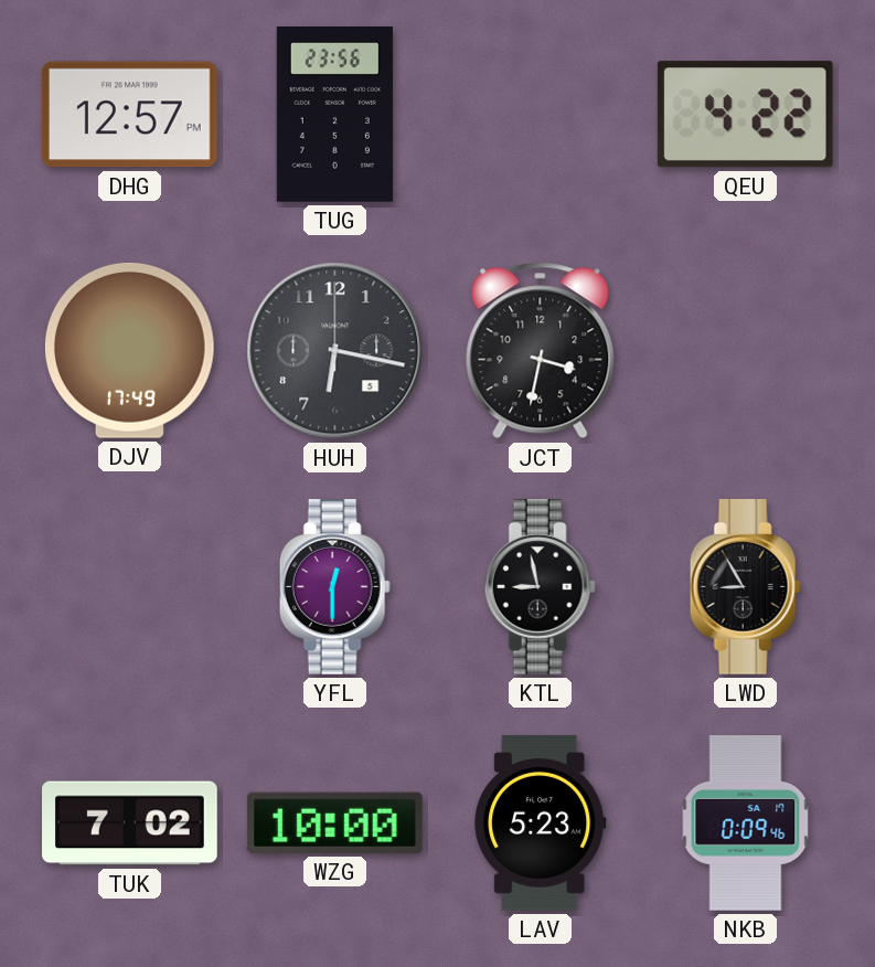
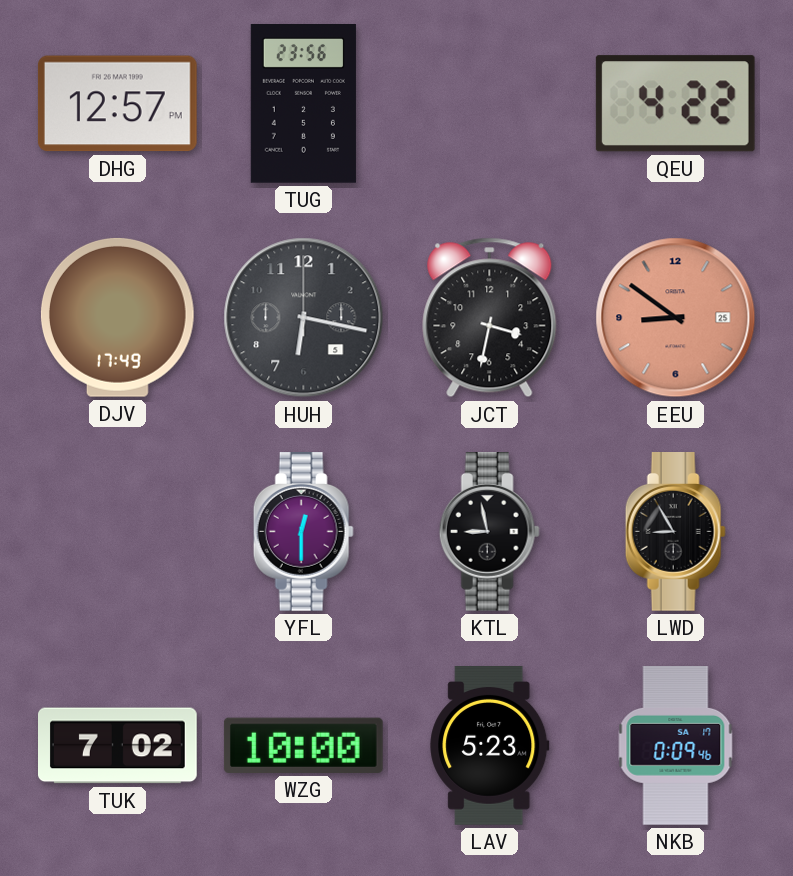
EEU: none -> 8:51
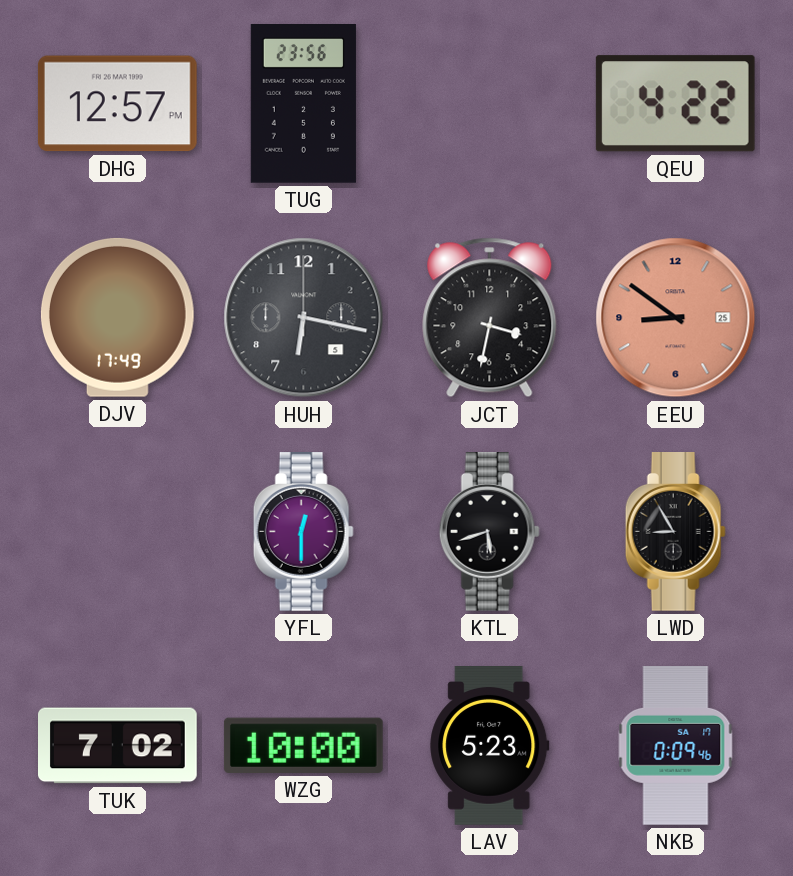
KTL: 8:58 -> 5:42
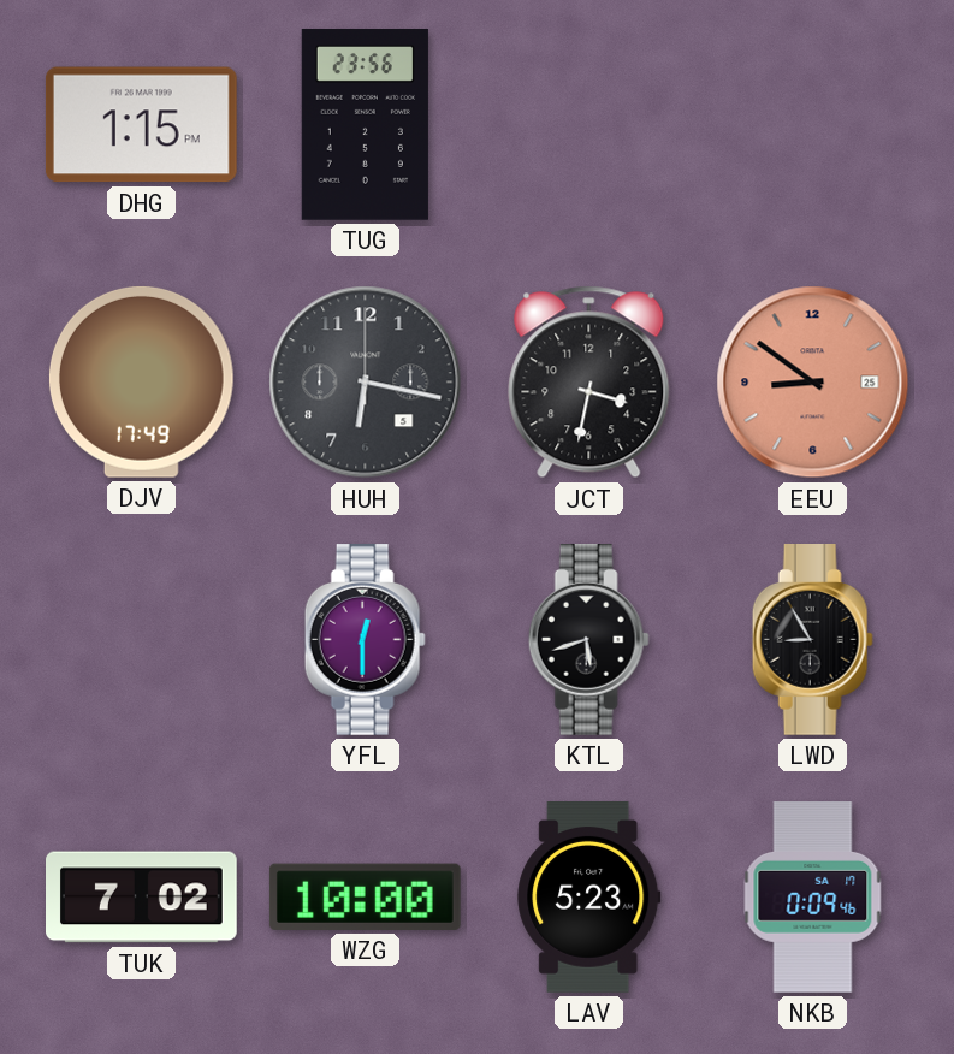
DHG: 12:57 -> 1:15
QEU: 4:22 -> none
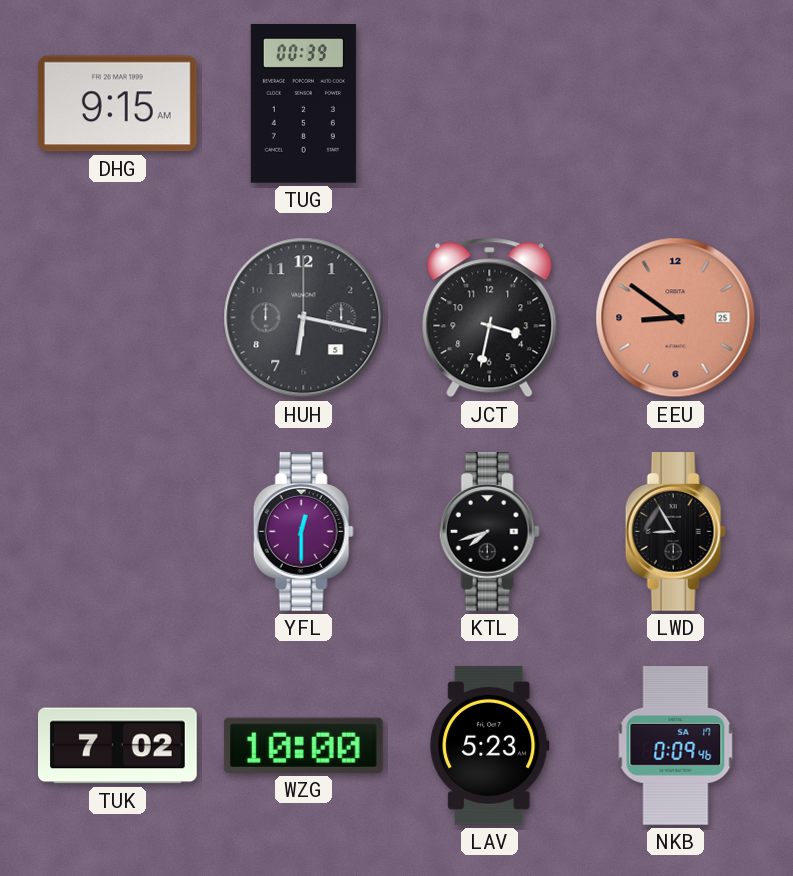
DHG: 1:15 -> 9:15
TUG: 23:56 -> 00:39
DJV: 17:49 -> none
KTL: 5:42 -> 7:42
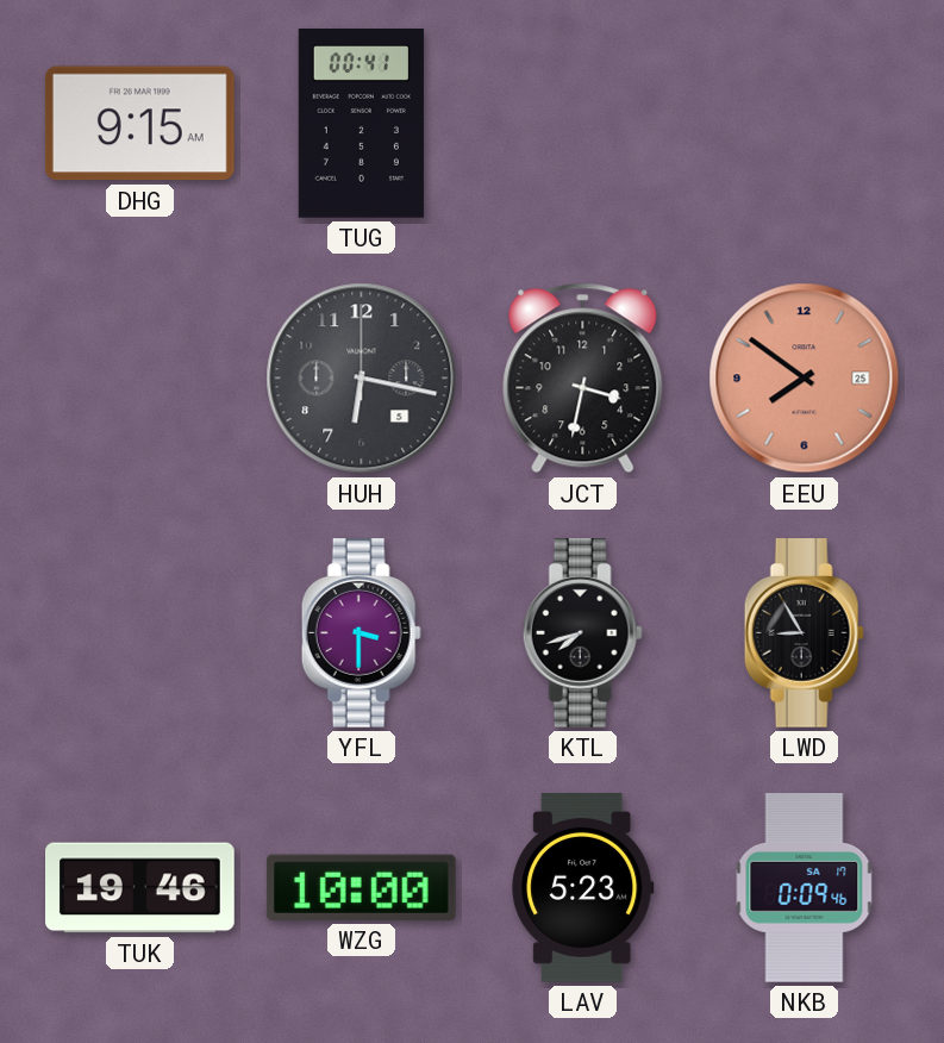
TUG: 00:39 -> 00:41
EEU: 8:51 -> 7:51
YFL: 12:30 -> 3:30
TUK: 7:02 -> 19:46
